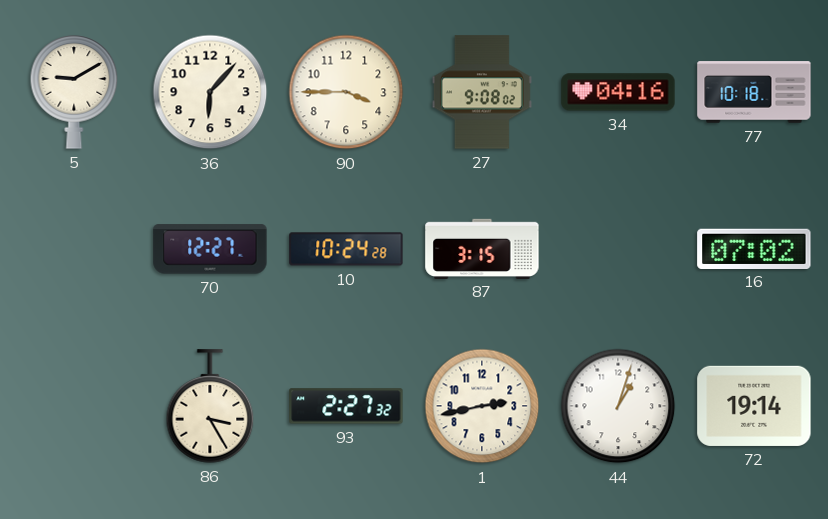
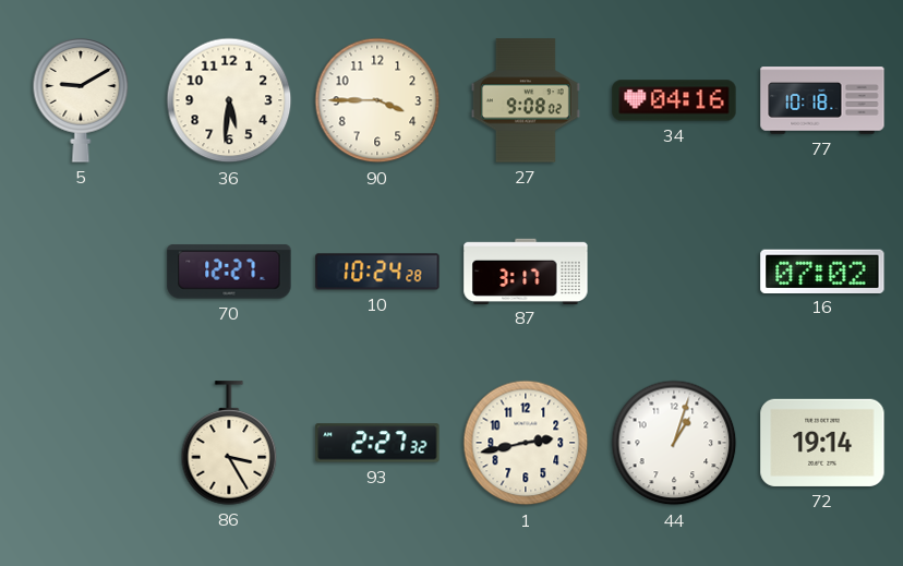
36: 6:07 -> 5:31
87: 3:15 -> 3:17
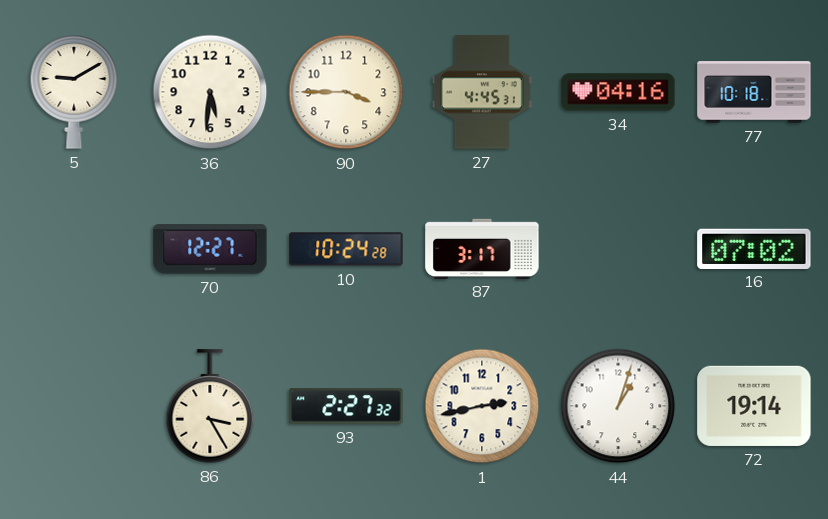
27: 9:08 -> 4:45
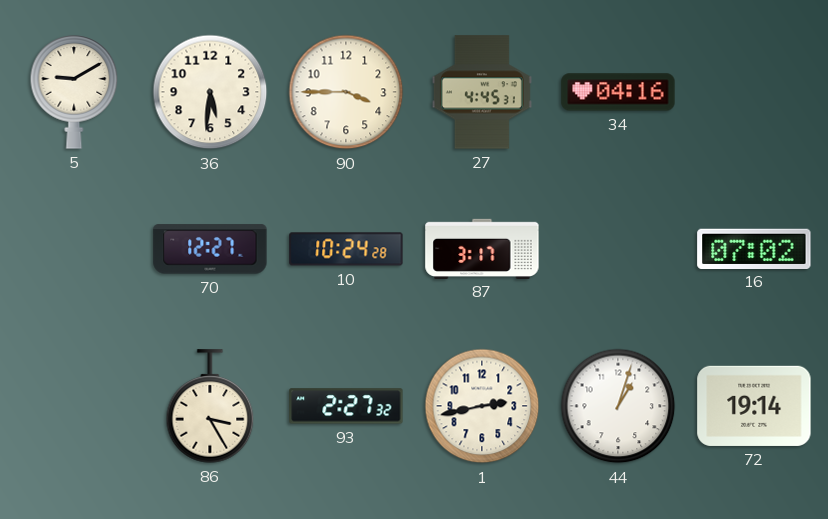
77: 10:18 -> none
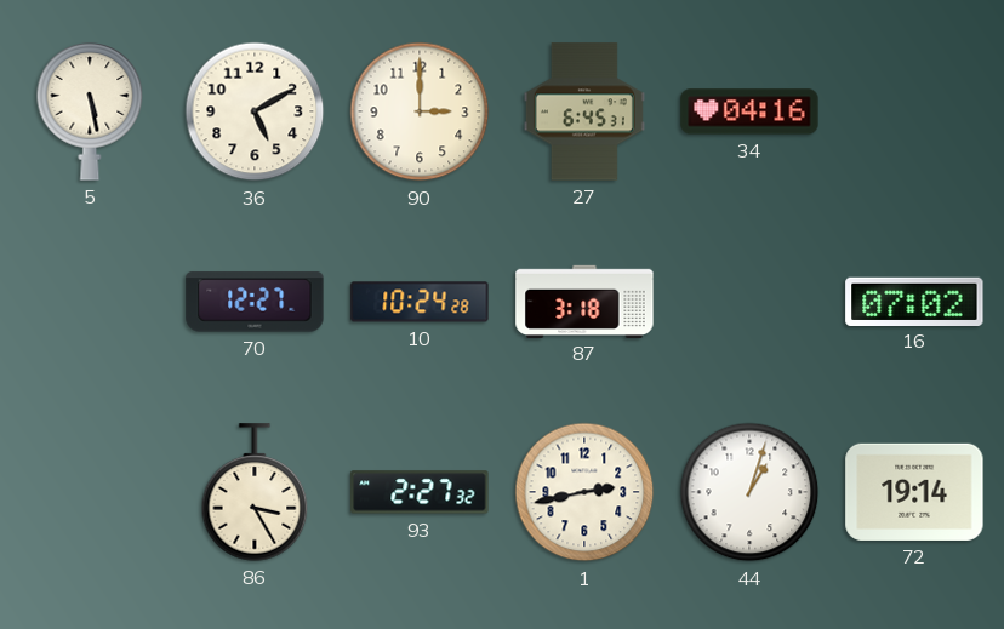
5: 9:10 -> 5:28
36: 5:31 -> 5:10
90: 3:45 -> 3:00
27: 4:45 -> 6:45
87: 3:17 -> 3:18
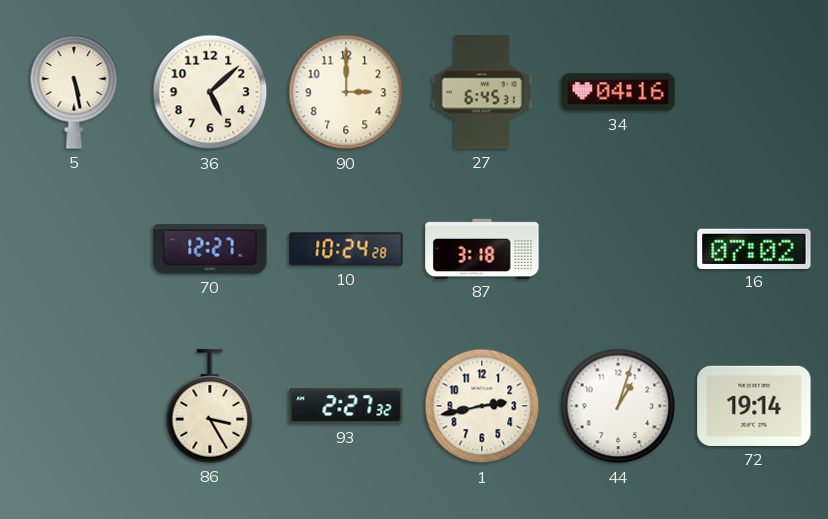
36: 5:10 -> 5:08
